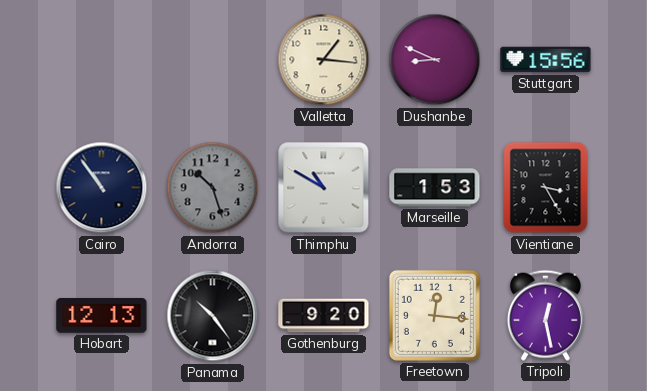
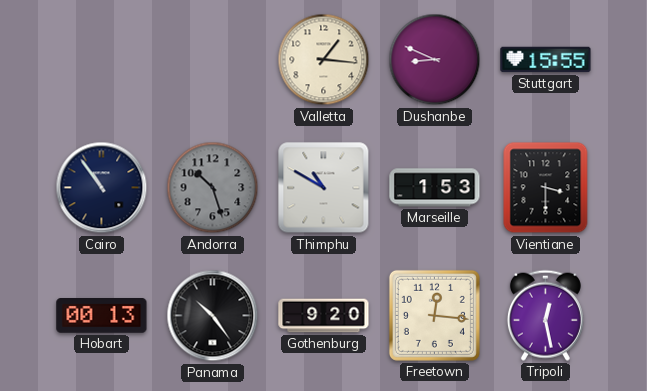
Stuttgart: 15:56 -> 15:55
Vientiane: 3:25 -> 3:30
Hobart: 12:13 -> 00:13
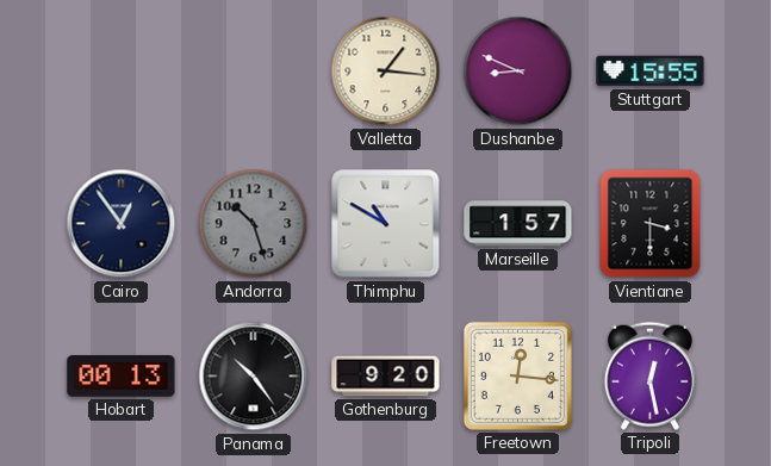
Cairo: 10:54 -> 12:54
Marseille: 1:53 -> 1:57
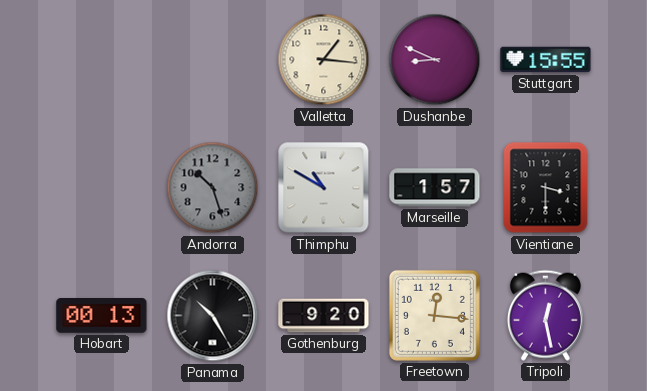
Cairo: 12:54 -> none
Panama: 10:24 -> 10:25
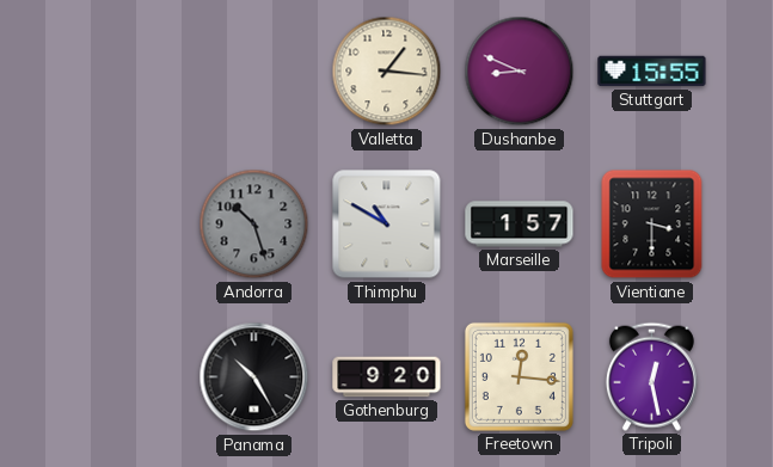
Hobart: 00:13 -> none
